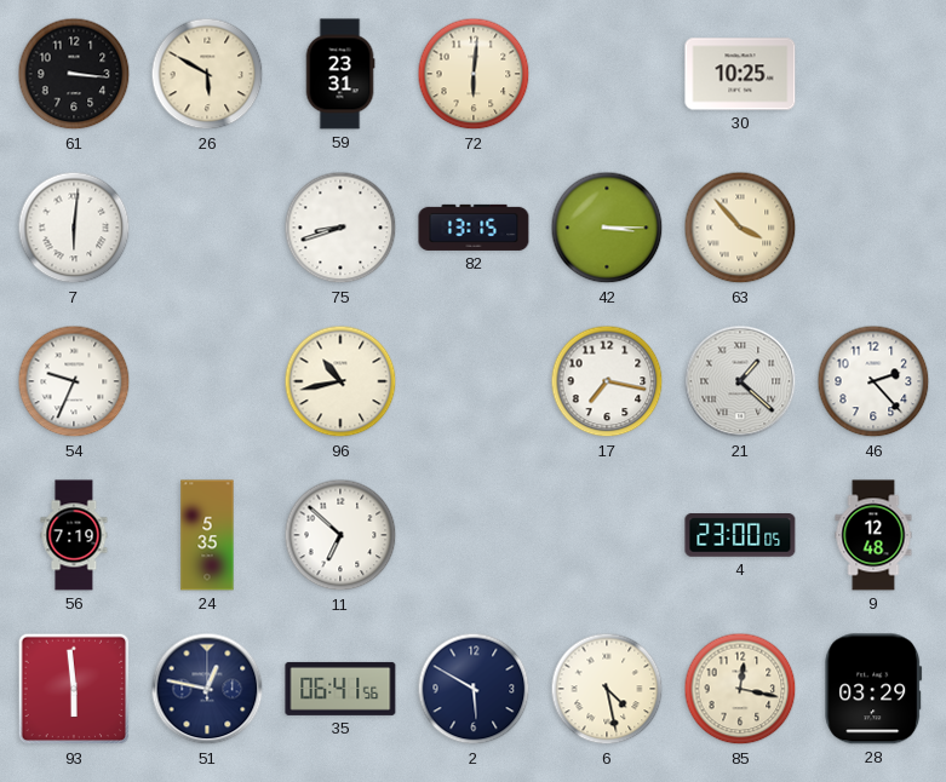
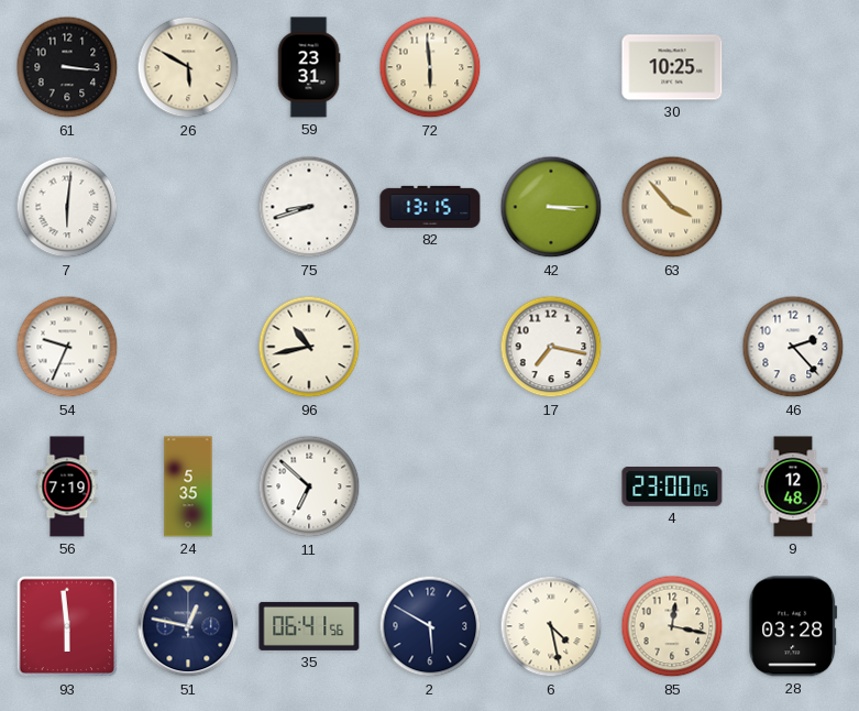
72: 6:01 -> 5:59
21: 1:22 -> none
28: 03:29 -> 03:28
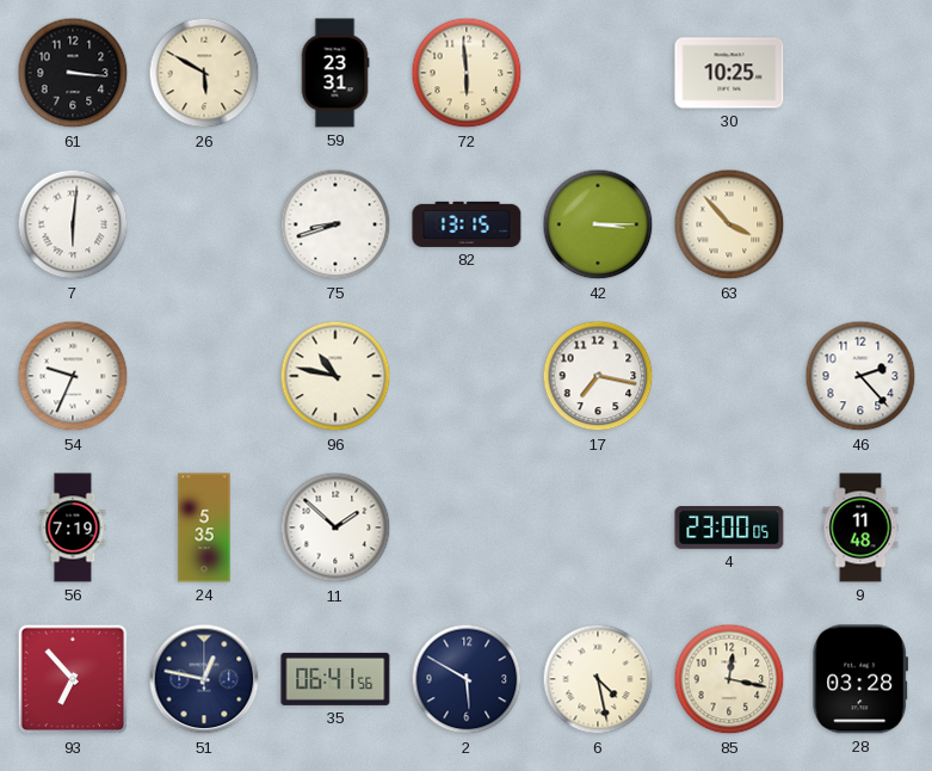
96: 10:43 -> 10:47
11: 6:52 -> 1:52
9: 12:48 -> 11:48
93: 5:59 -> 6:53
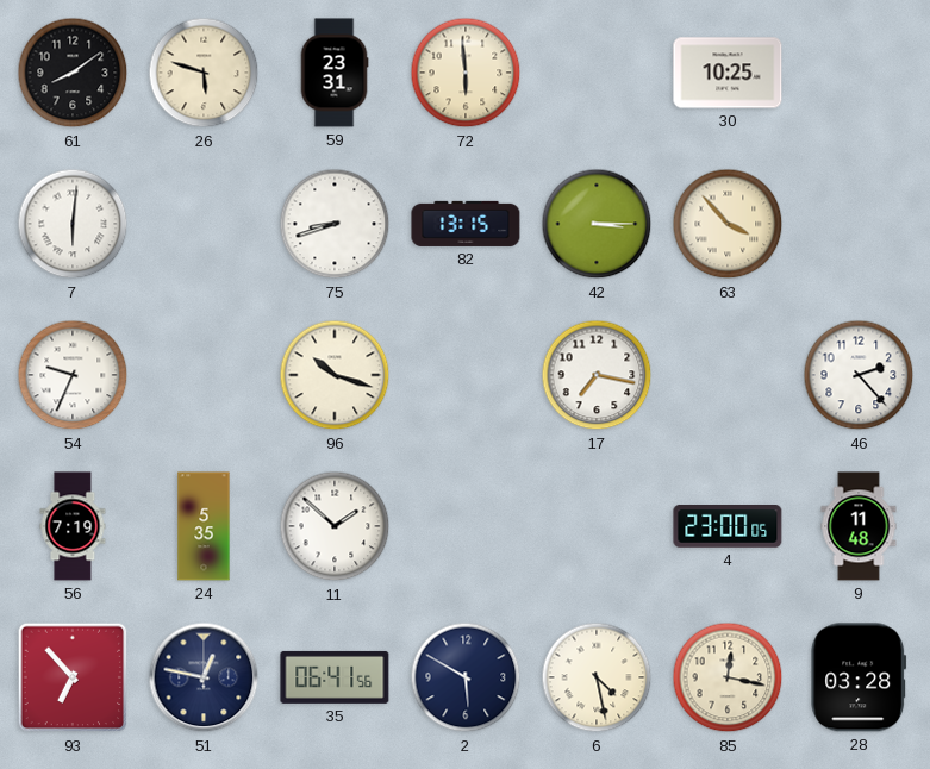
61: 3:16 -> 8:09
26: 5:50 -> 5:48
96: 10:47 -> 10:18
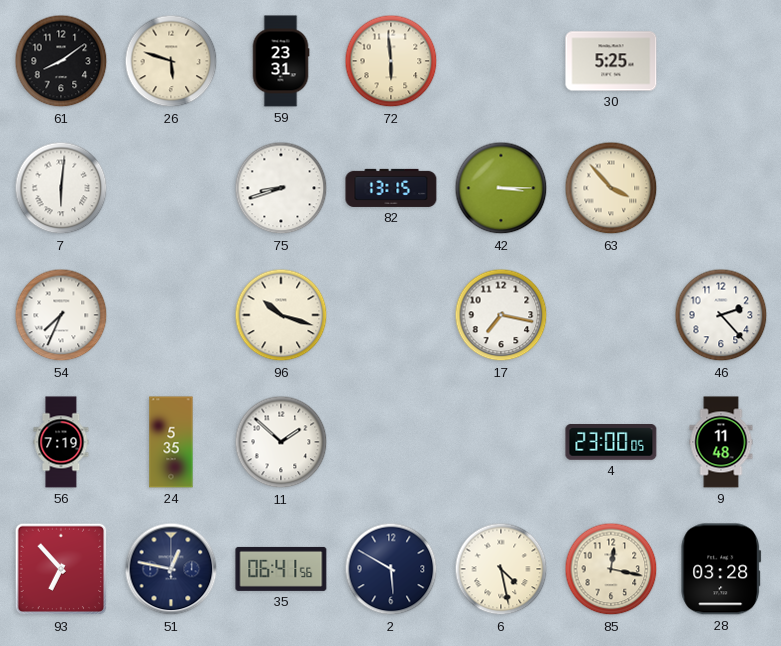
30: 10:25 -> 5:25
54: 9:34 -> 7:34
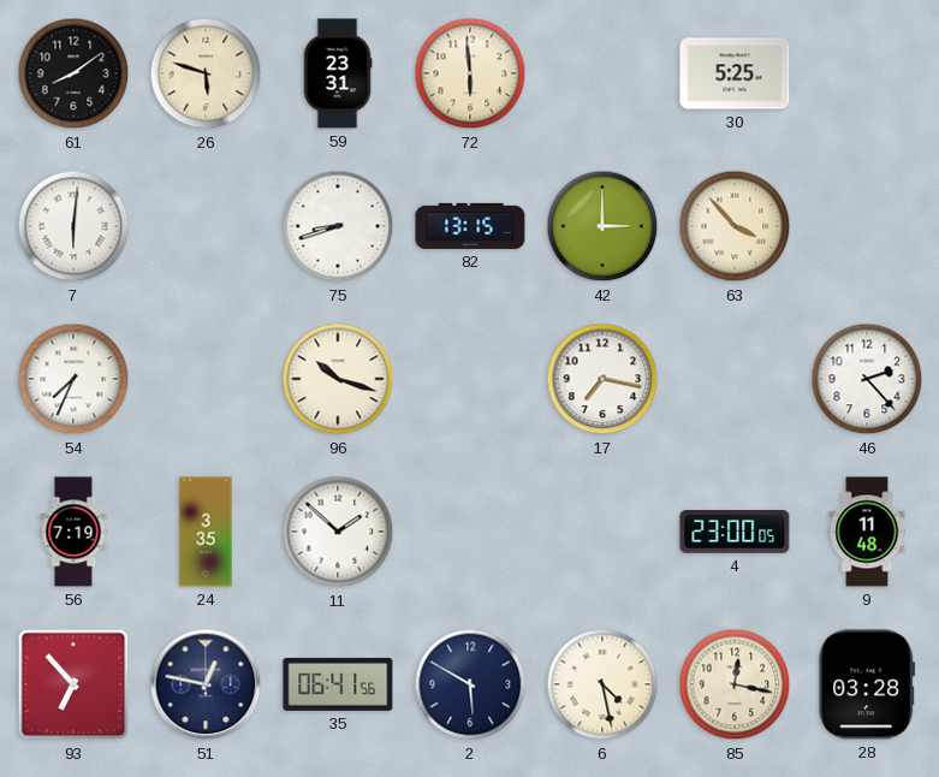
42: 3:15 -> 3:00
24: 5:35 -> 3:35
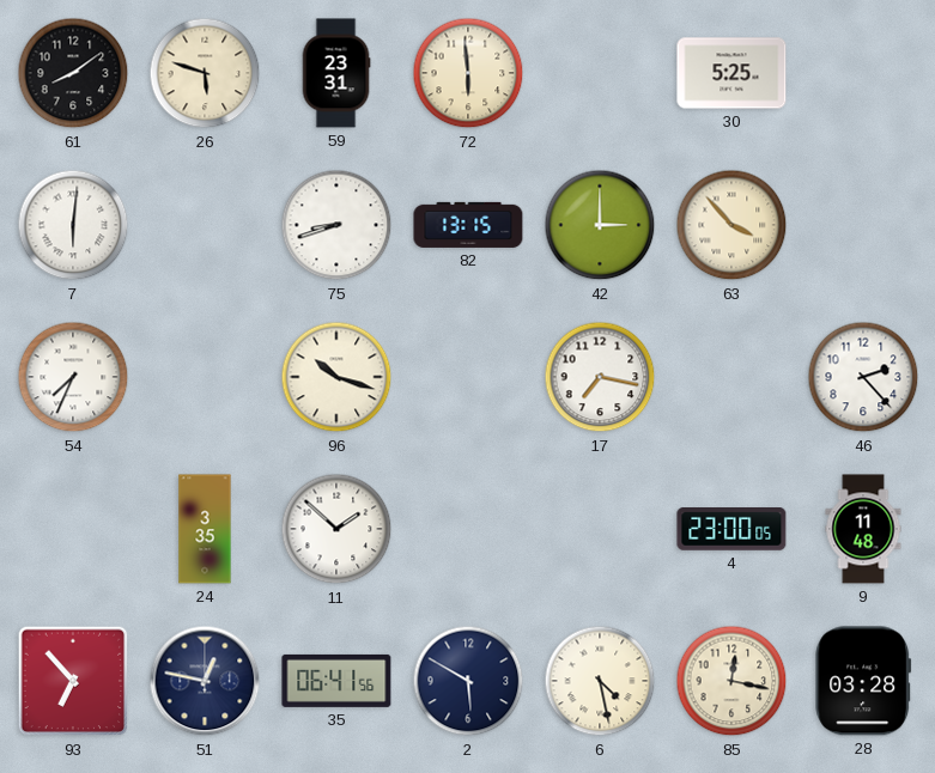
56: 7:19 -> none
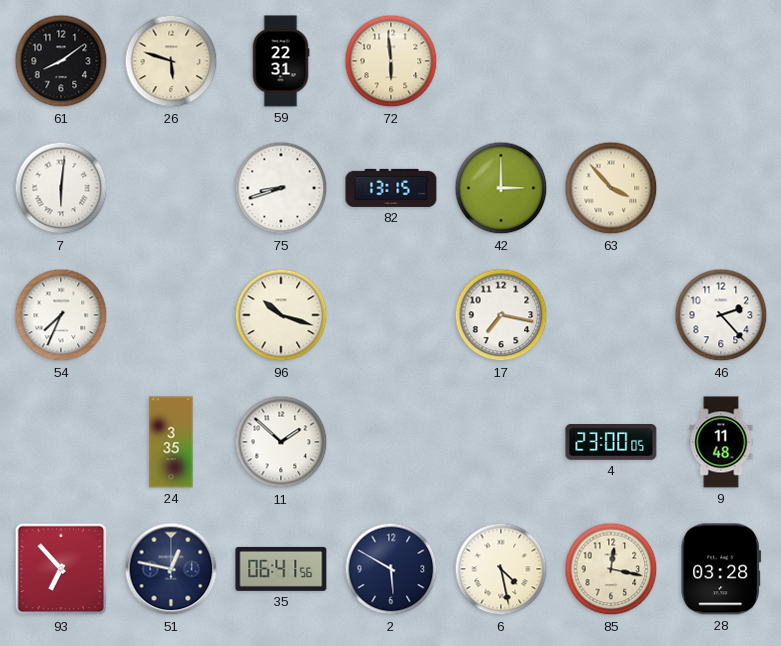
59: 23:31 -> 22:31
30: 5:25 -> none
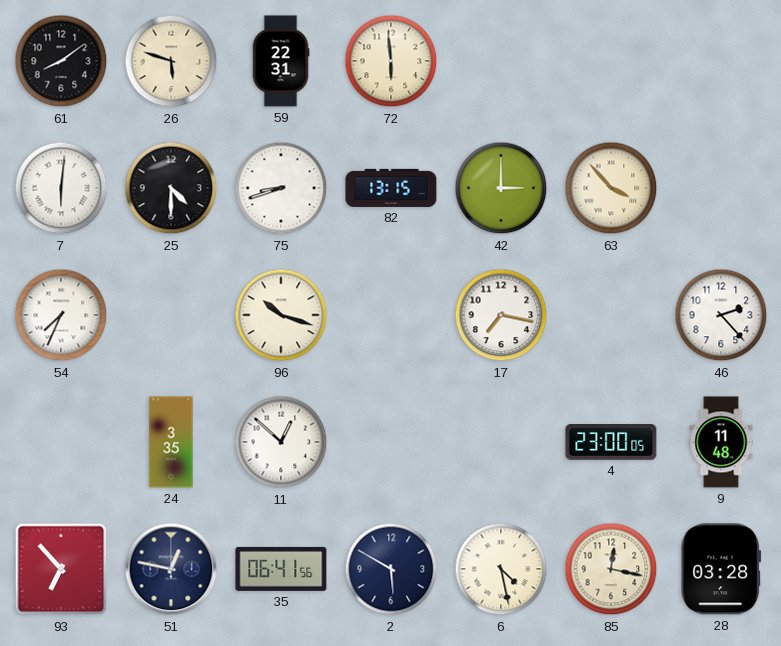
25: none -> 4:30
11: 1:52 -> 12:52
